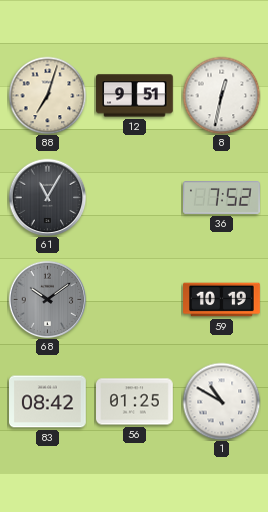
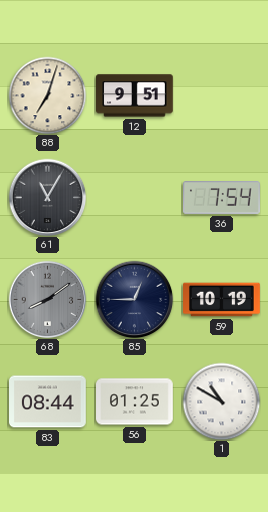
8: 12:32 -> none
36: 7:52 -> 7:54
68: 10:09 -> 8:09
85: none -> 12:45
83: 08:42 -> 08:44
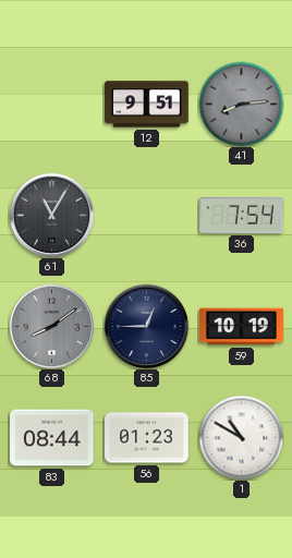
88: 7:03 -> none
41: none -> 8:14
56: 01:25 -> 01:23
